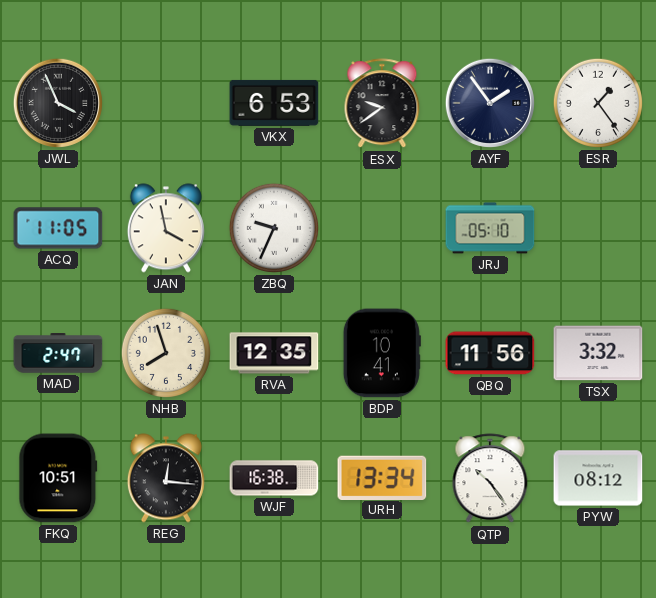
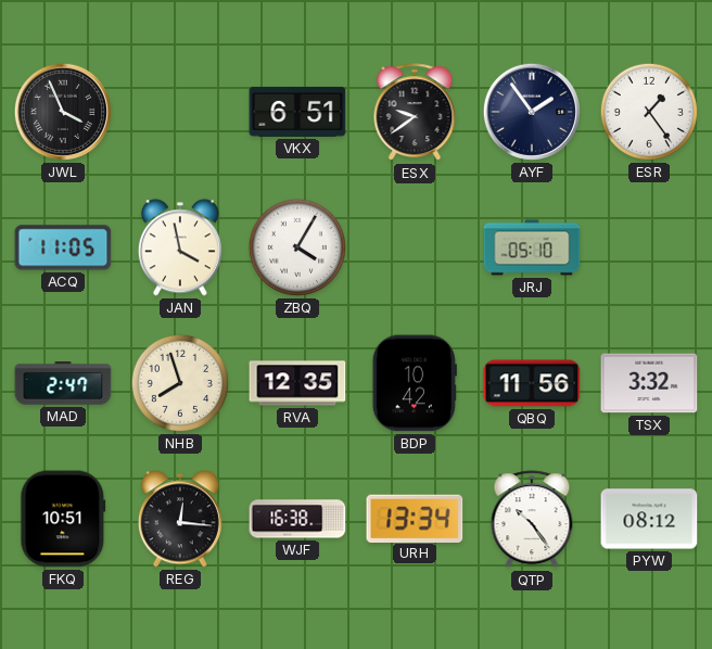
VKX: 6:53 -> 6:51
ZBQ: 9:34 -> 4:05
BDP: 10:41 -> 10:42
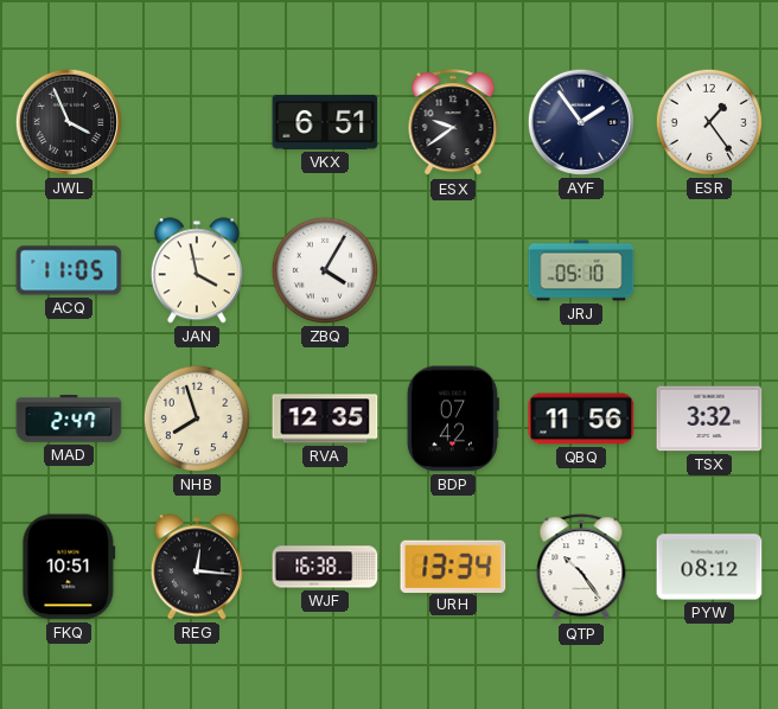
BDP: 10:42 -> 07:42
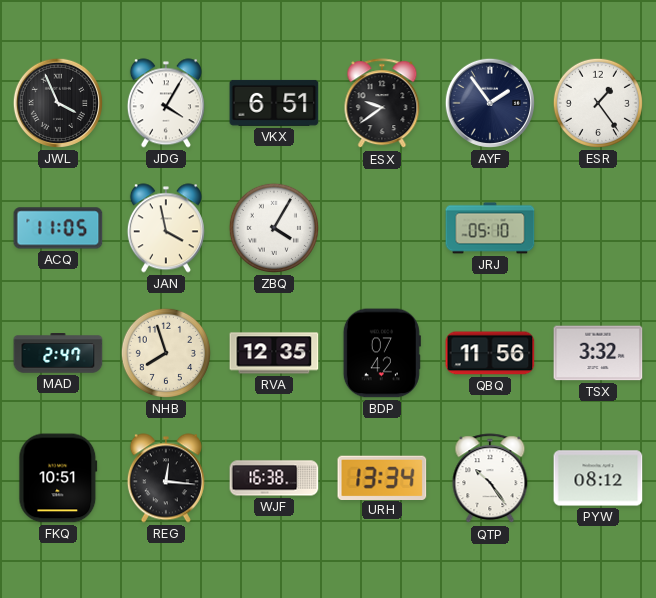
JDG: none -> 4:05
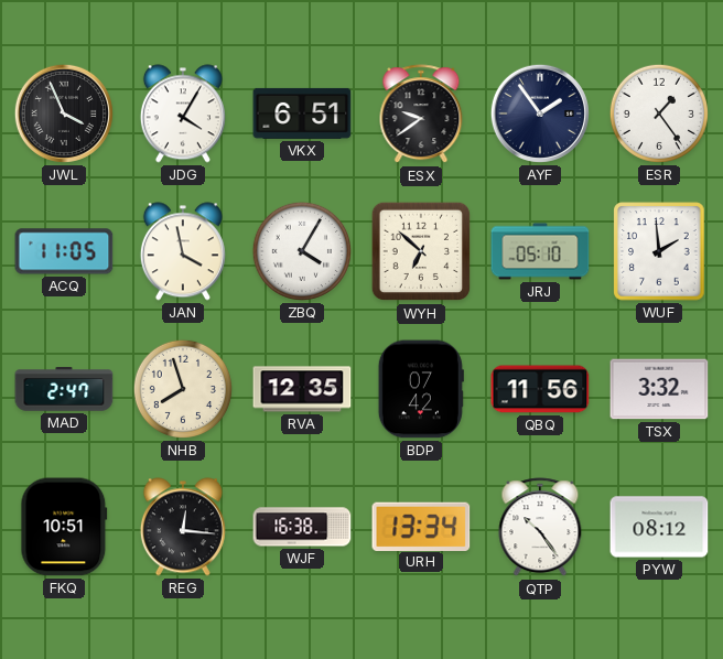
WYH: none -> 6:52
WUF: none -> 1:59
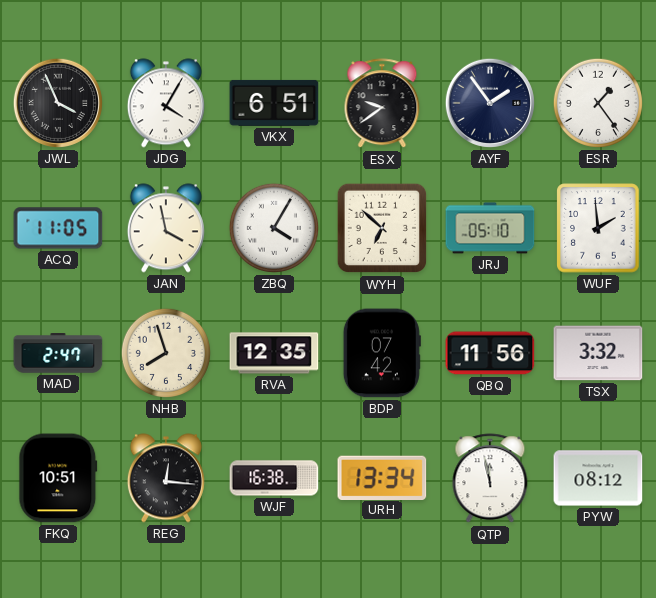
QTP: 10:24 -> 11:58
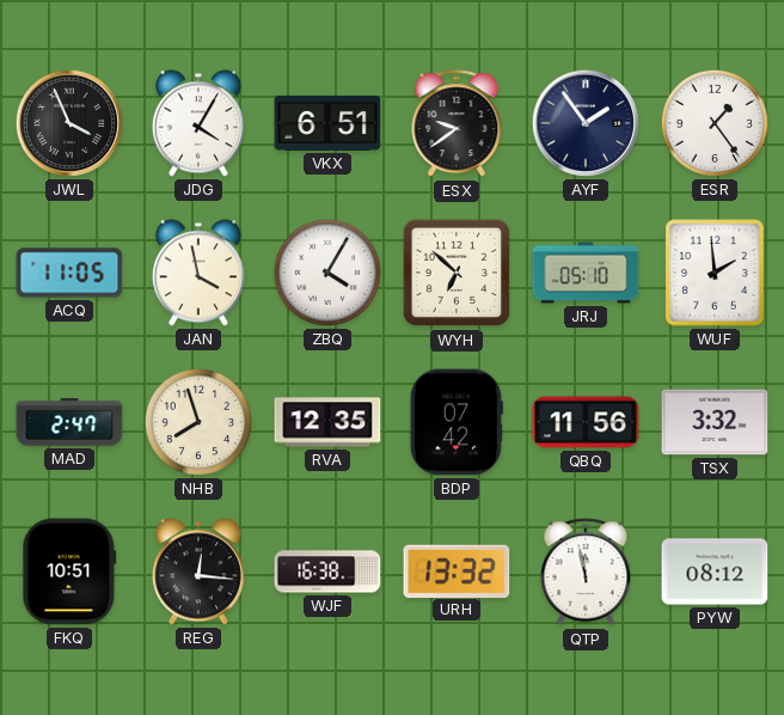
URH: 13:34 -> 13:32
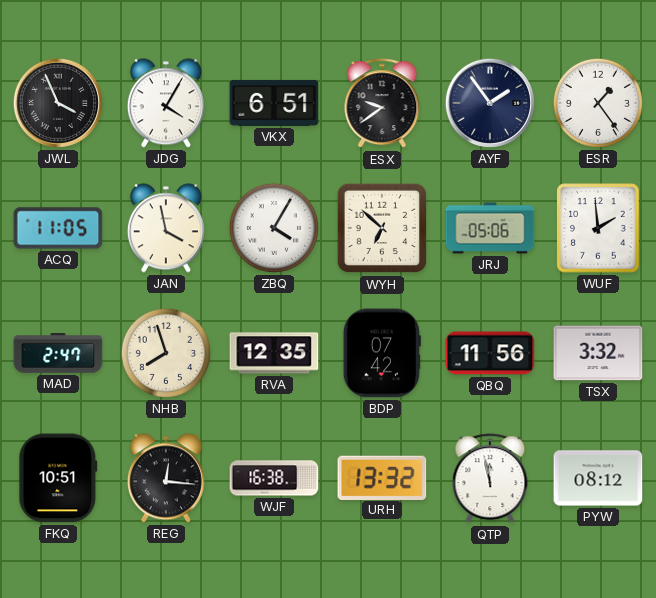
JRJ: 05:10 -> 05:06
